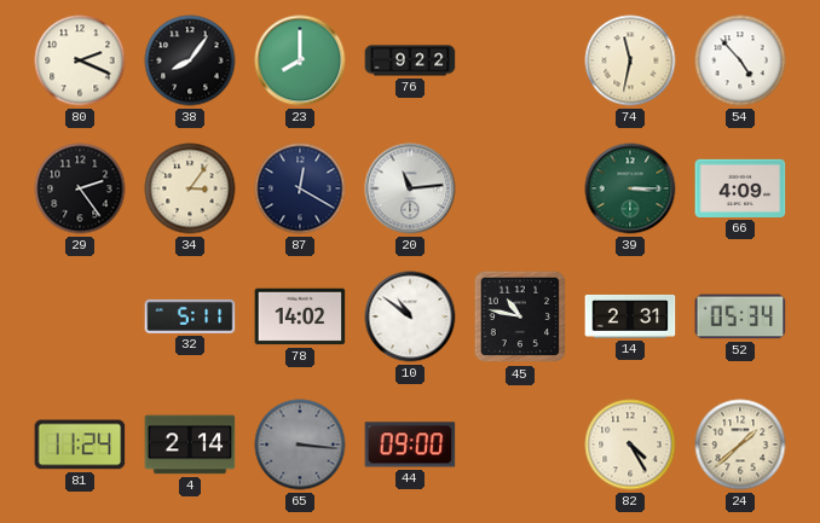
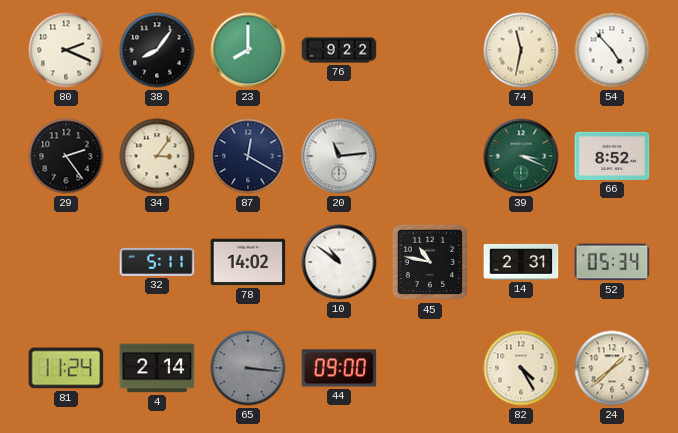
39: 3:15 -> 3:19
66: 4:09 -> 8:52
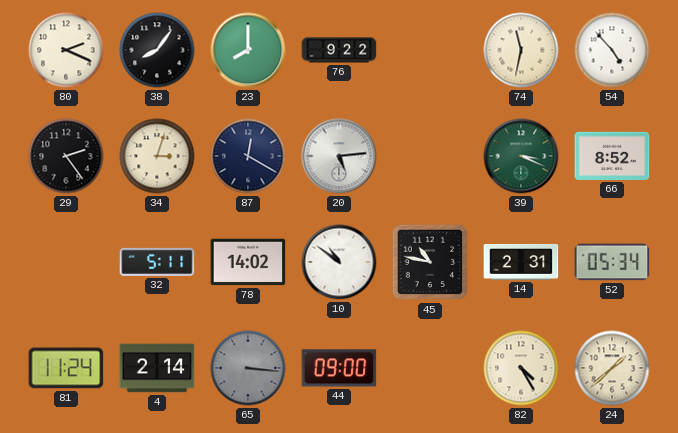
34: 3:06 -> 3:03
20: 11:14 -> 5:14
